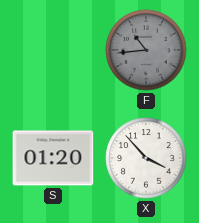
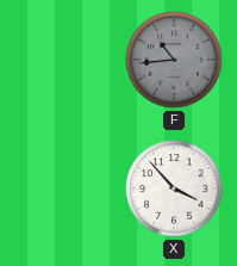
S: 01:20 -> none
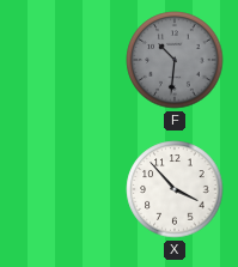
F: 10:44 -> 10:31
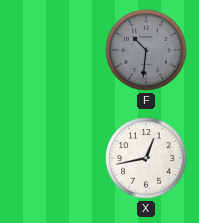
X: 3:53 -> 12:43
